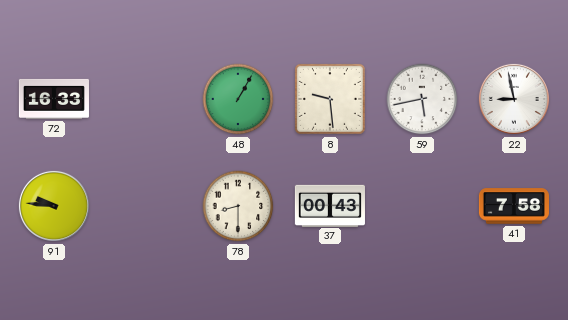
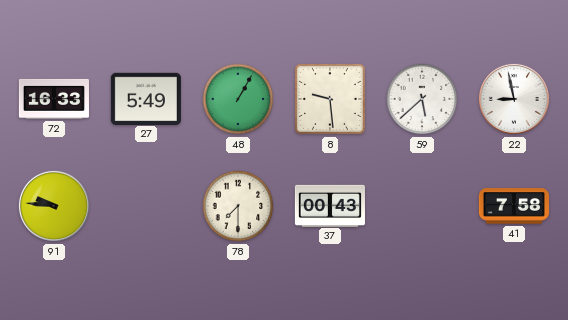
27: none -> 5:49
59: 5:43 -> 5:38
78: 8:30 -> 7:30
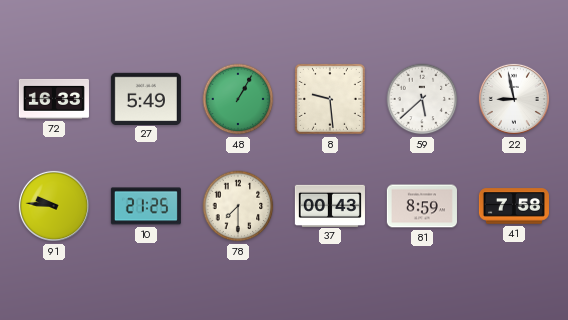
10: none -> 21:25
81: none -> 8:59
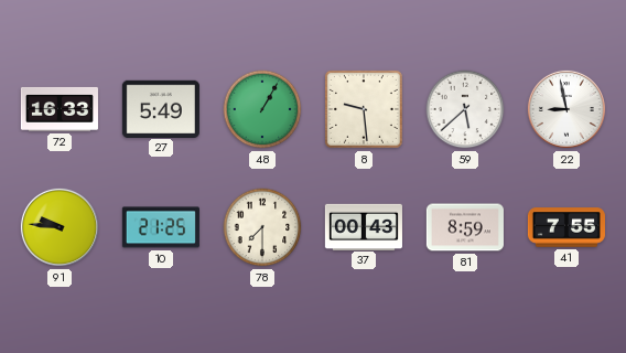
41: 7:58 -> 7:55
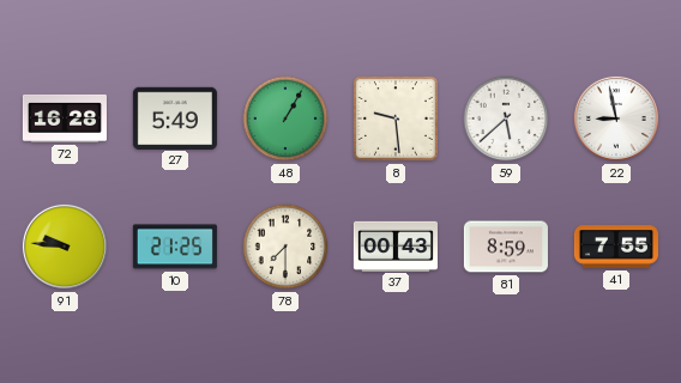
72: 16:33 -> 16:28
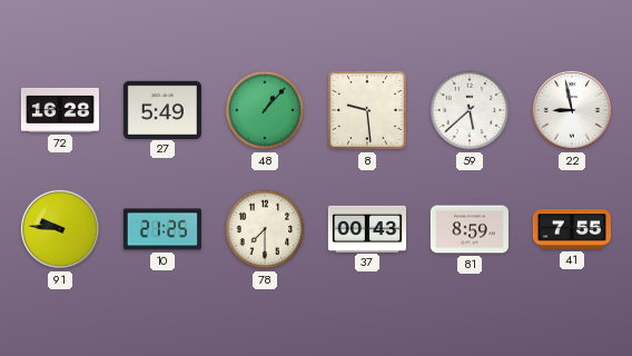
48: 1:05 -> 1:07
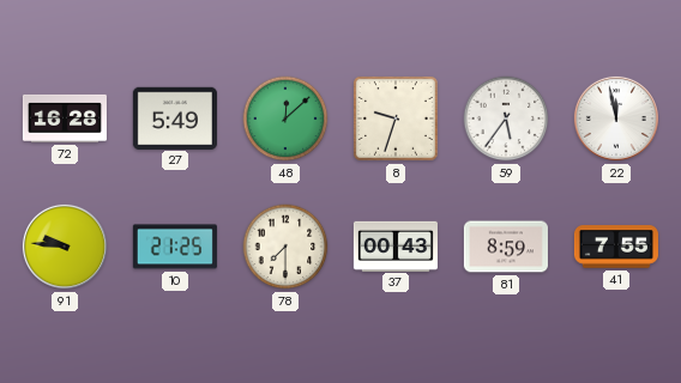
48: 1:07 -> 12:08
8: 9:29 -> 9:33
59: 5:38 -> 5:36
22: 8:58 -> 11:58
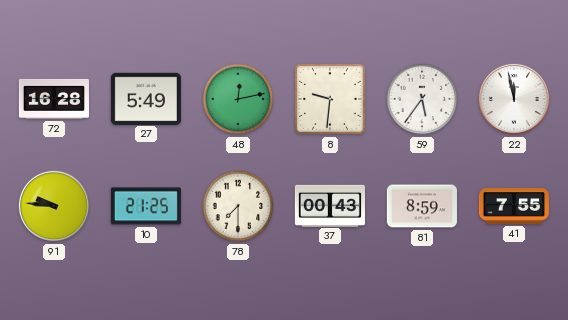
48: 12:08 -> 12:13
8: 9:33 -> 9:31
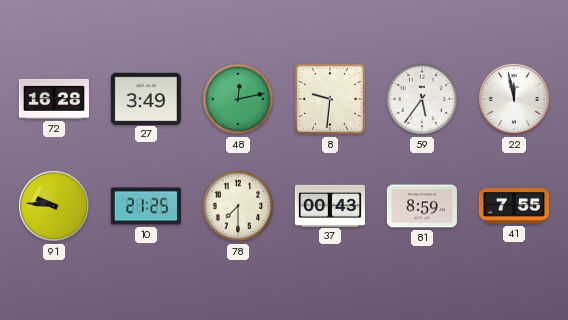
27: 5:49 -> 3:49
